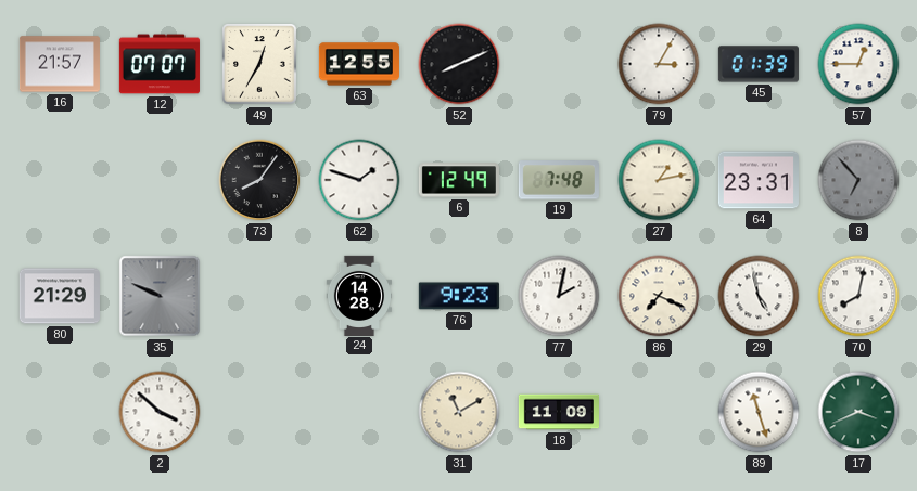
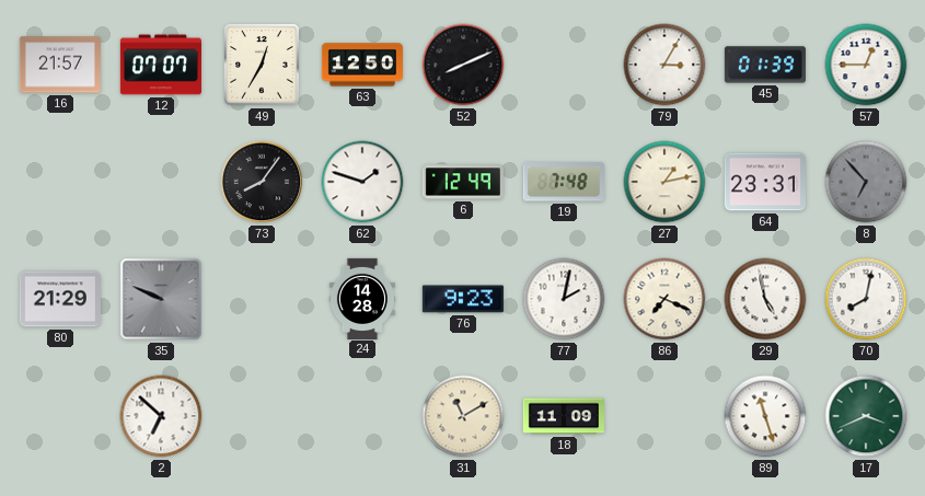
63: 12:55 -> 12:50
2: 3:52 -> 6:52
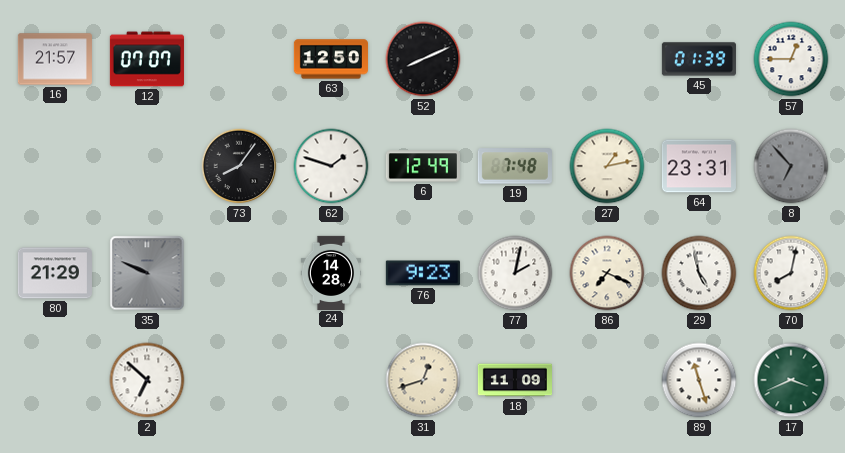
49: 12:35 -> none
79: 3:05 -> none
31: 11:10 -> 12:42
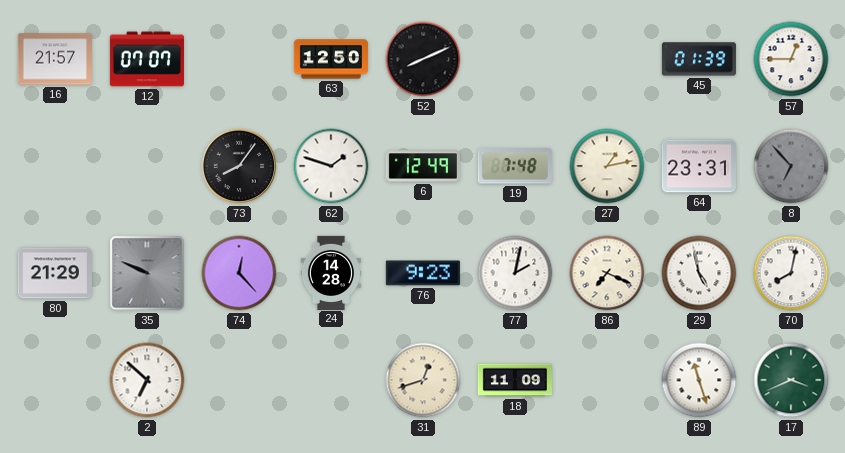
74: none -> 12:23
